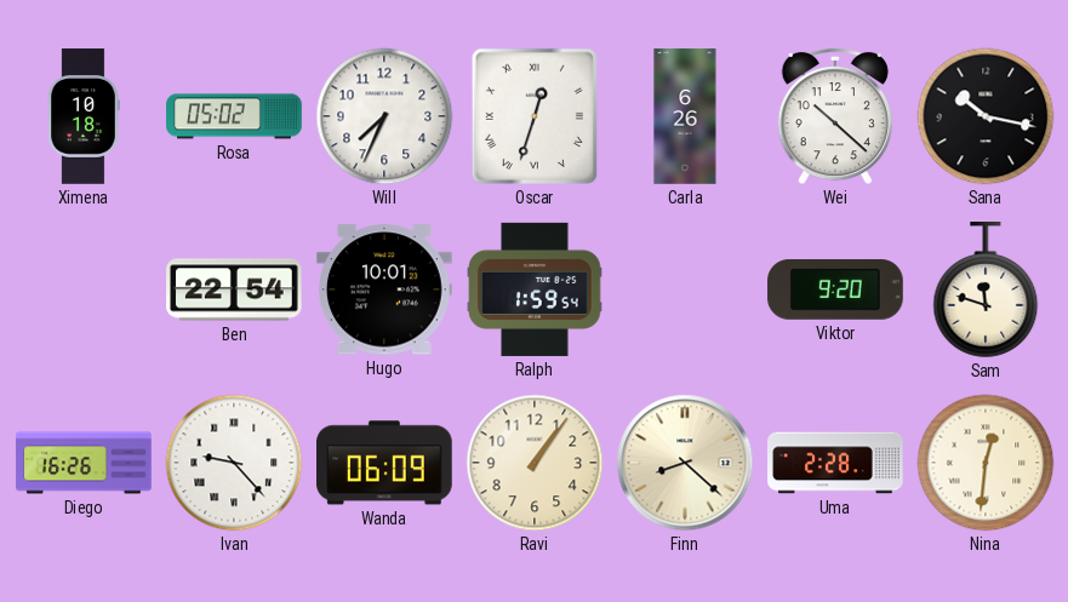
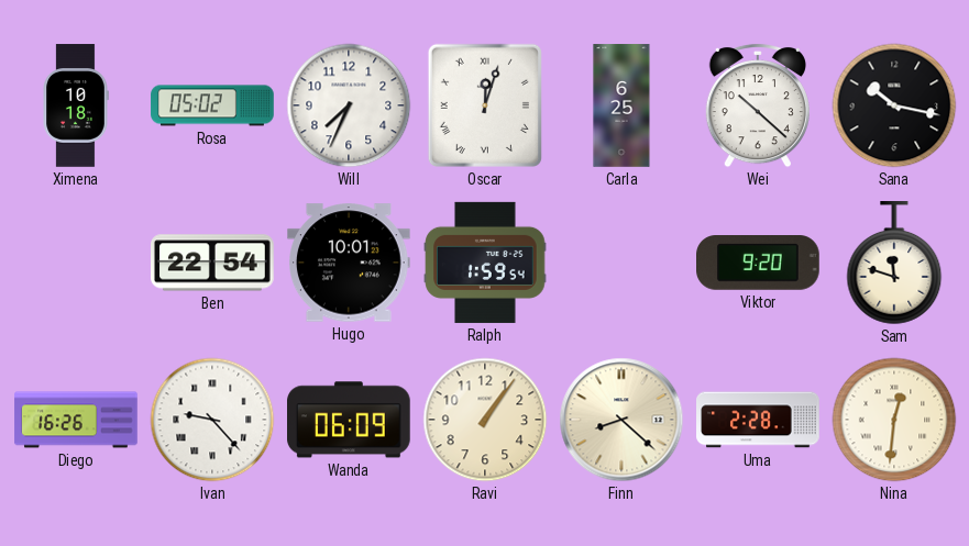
Oscar: 12:33 -> 12:03
Carla: 6:26 -> 6:25
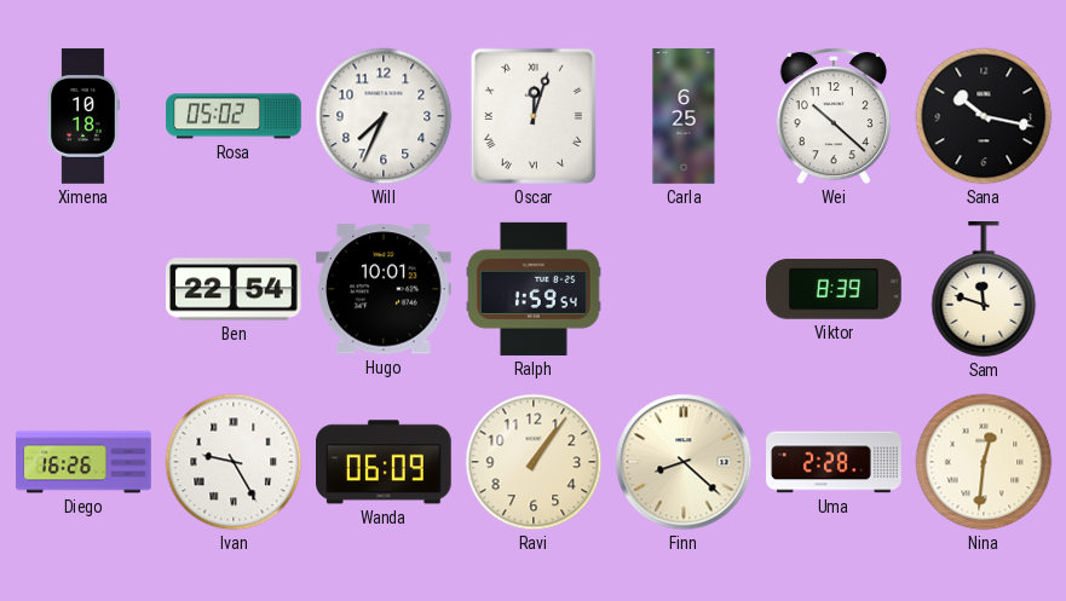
Viktor: 9:20 -> 8:39
Ivan: 9:23 -> 9:25
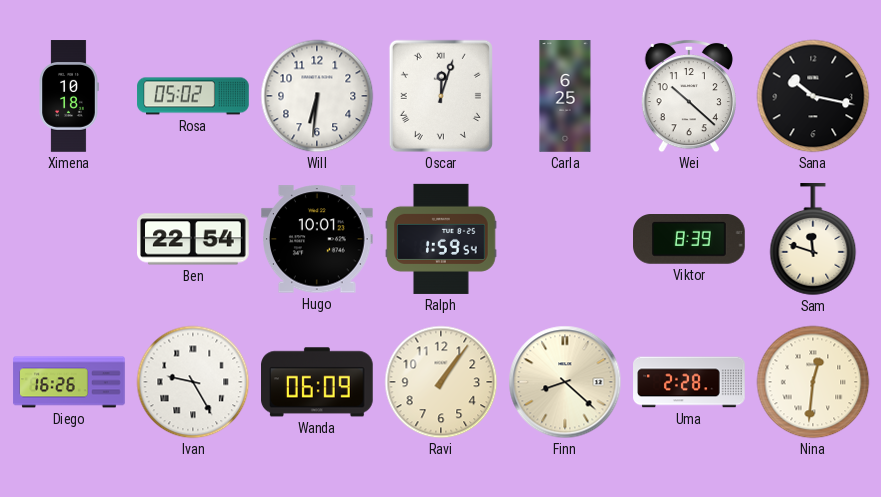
Will: 7:34 -> 6:31
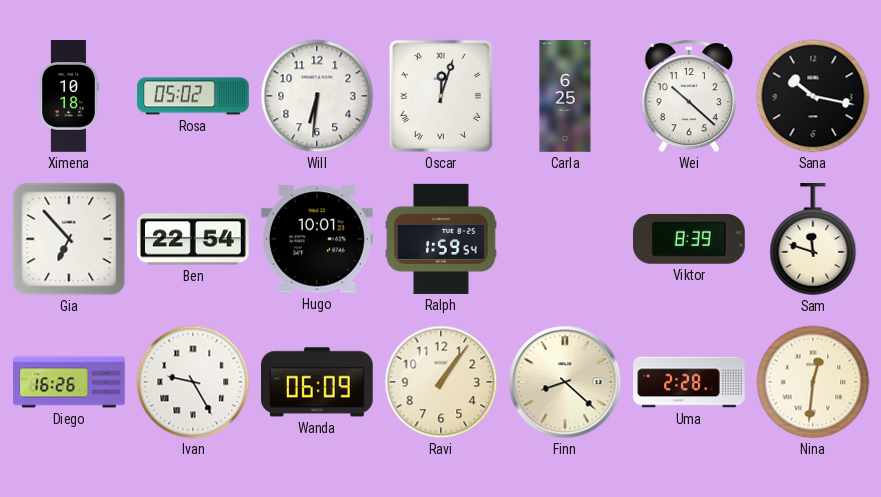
Gia: none -> 6:53
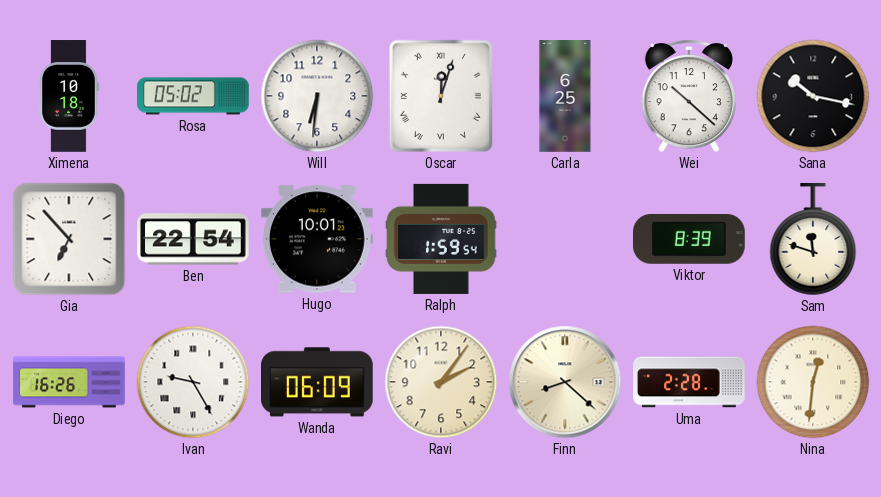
Ravi: 1:06 -> 2:06
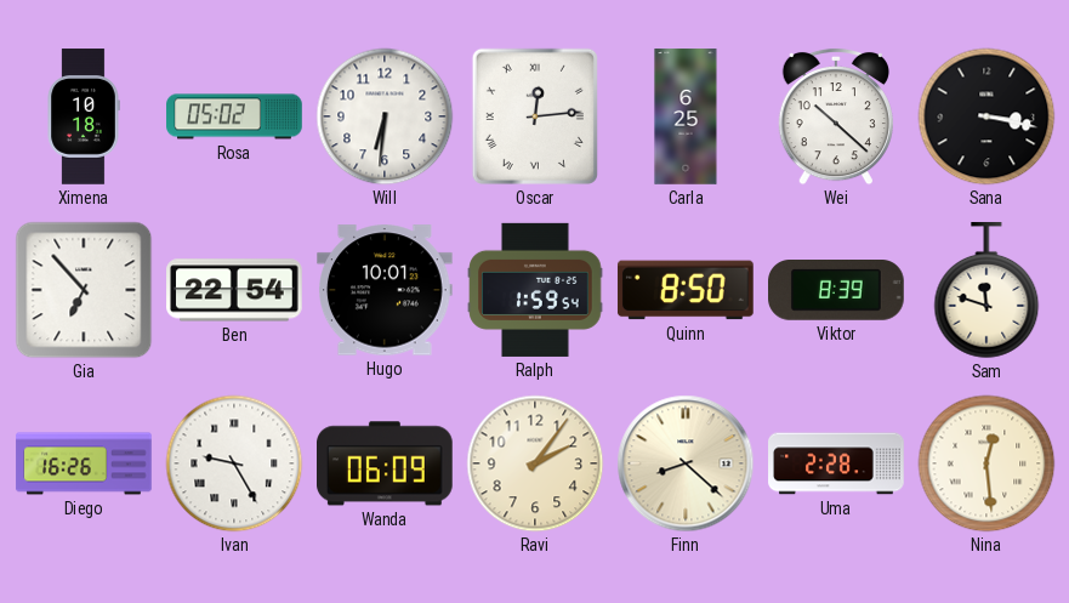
Oscar: 12:03 -> 12:14
Sana: 10:17 -> 3:17
Quinn: none -> 8:50
Nina: 12:31 -> 12:29
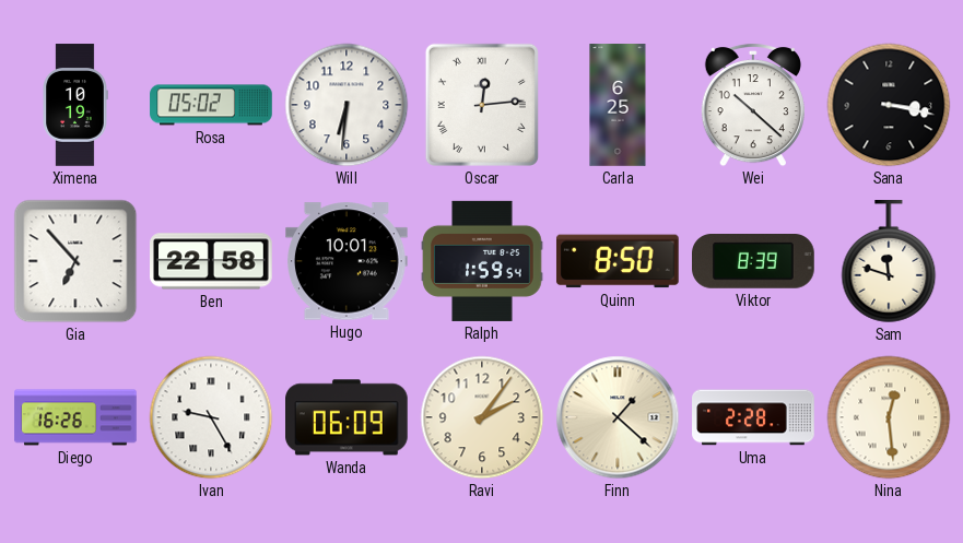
Ximena: 10:18 -> 10:19
Ben: 22:54 -> 22:58
Finn: 8:22 -> 1:22
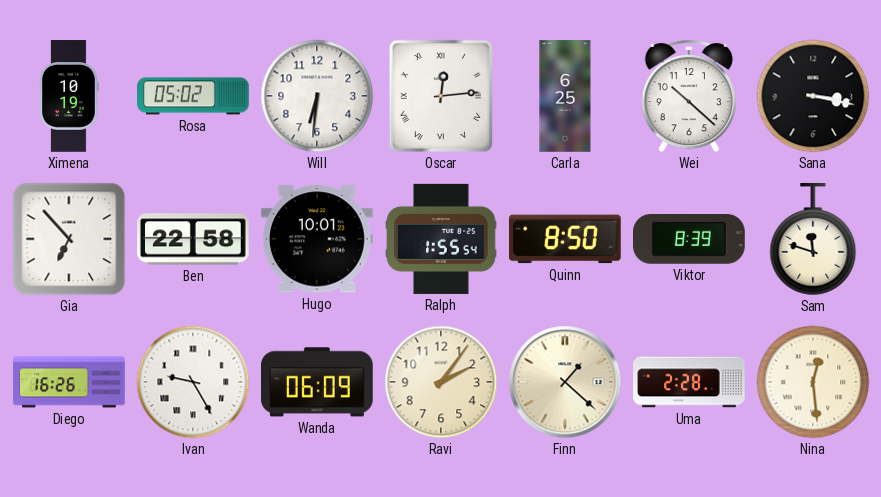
Ralph: 1:59 -> 1:55
